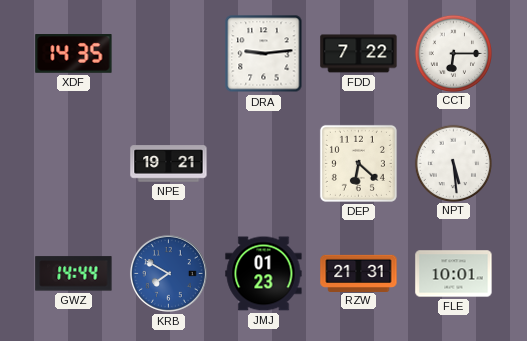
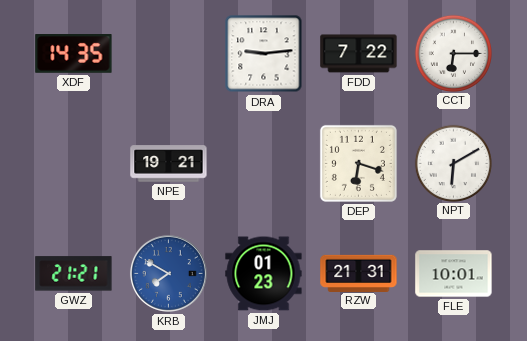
DEP: 6:22 -> 6:18
NPT: 5:29 -> 6:10
GWZ: 14:44 -> 21:21
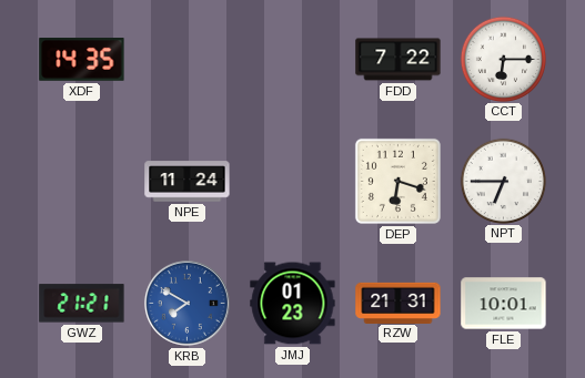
DRA: 9:14 -> none
NPE: 19:21 -> 11:24
NPT: 6:10 -> 6:45
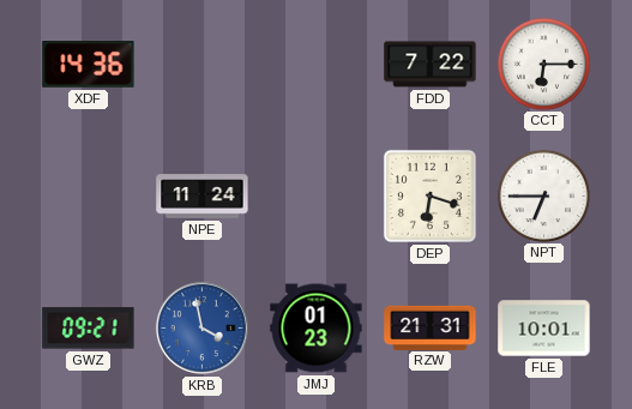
XDF: 14:35 -> 14:36
GWZ: 21:21 -> 09:21
KRB: 7:50 -> 3:58
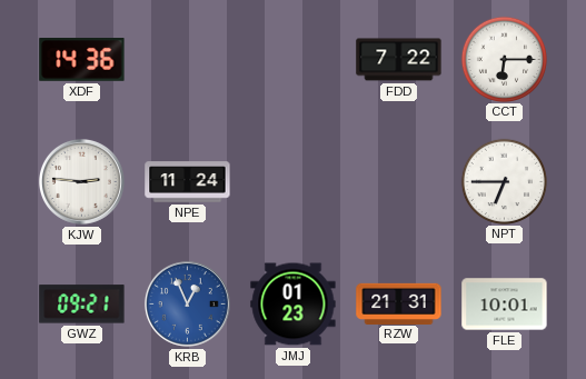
KJW: none -> 2:46
DEP: 6:18 -> none
KRB: 3:58 -> 12:56
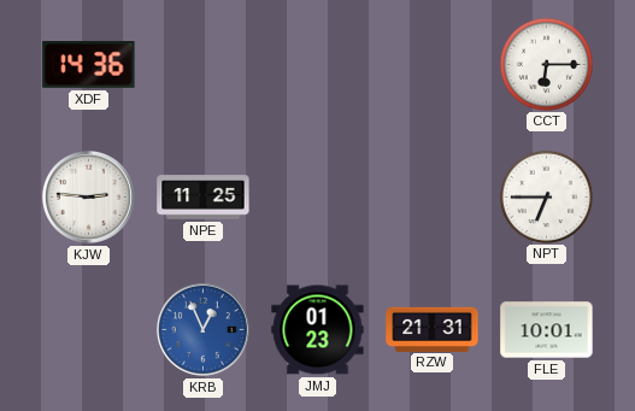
FDD: 7:22 -> none
NPE: 11:24 -> 11:25
GWZ: 09:21 -> none
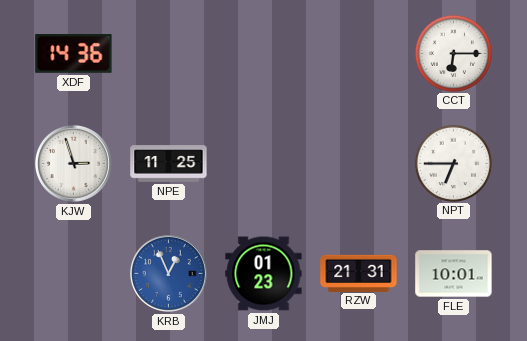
KJW: 2:46 -> 2:57
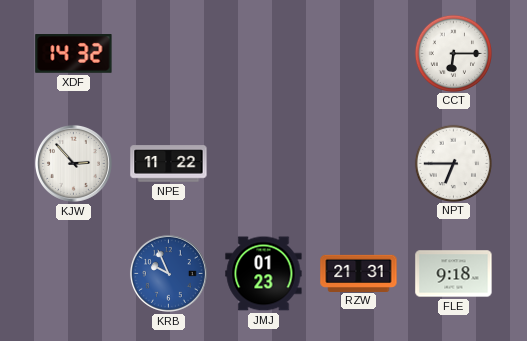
XDF: 14:36 -> 14:32
KJW: 2:57 -> 2:53
NPE: 11:25 -> 11:22
KRB: 12:56 -> 9:56
FLE: 10:01 -> 9:18
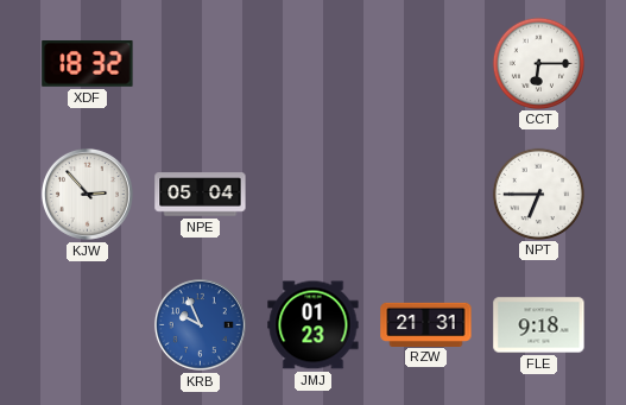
XDF: 14:32 -> 18:32
NPE: 11:22 -> 05:04
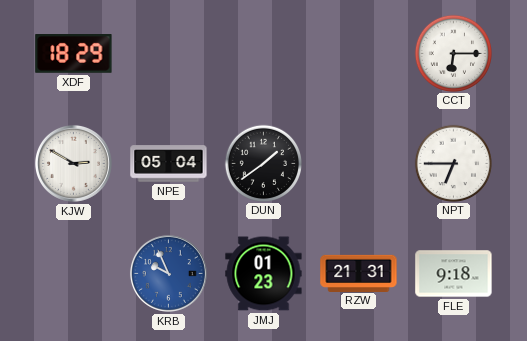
XDF: 18:32 -> 18:29
KJW: 2:53 -> 2:50
DUN: none -> 1:39
